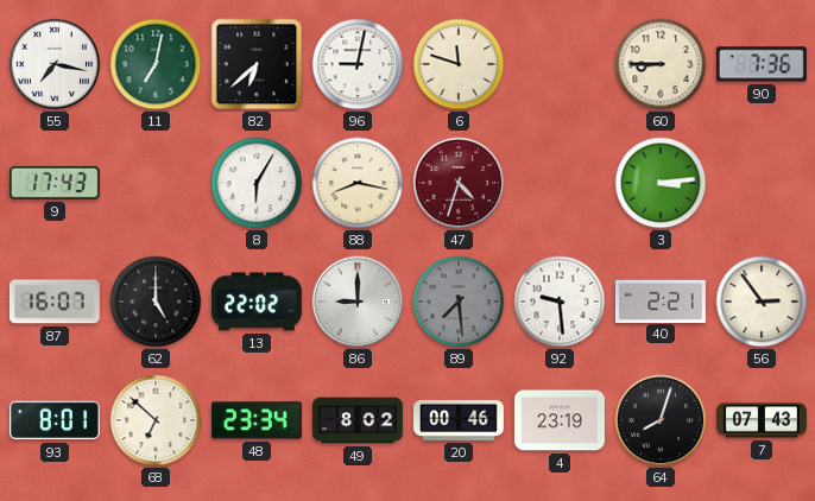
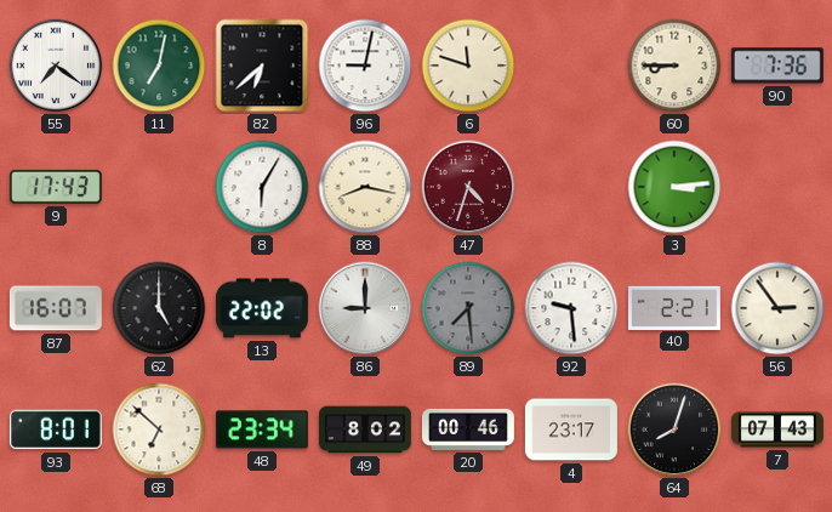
55: 7:17 -> 7:21
4: 23:19 -> 23:17
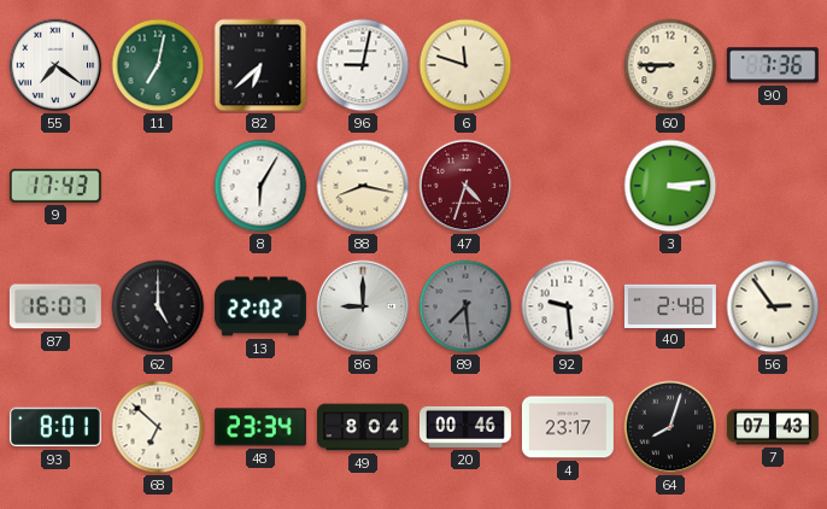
40: 2:21 -> 2:48
49: 8:02 -> 8:04
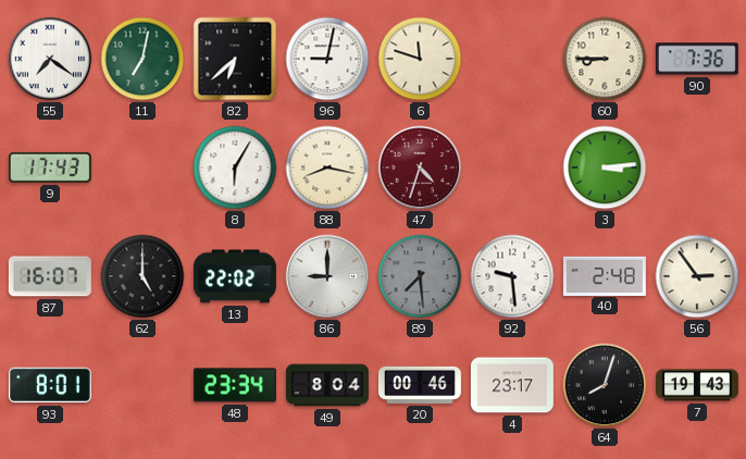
68: 6:52 -> none
7: 07:43 -> 19:43
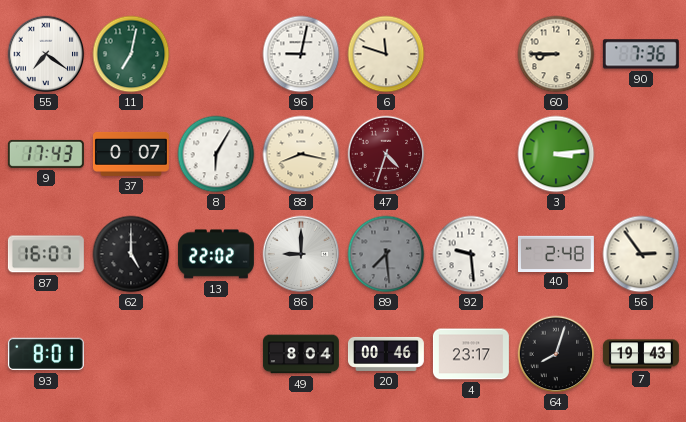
82: 6:38 -> none
37: none -> 0:07
48: 23:34 -> none
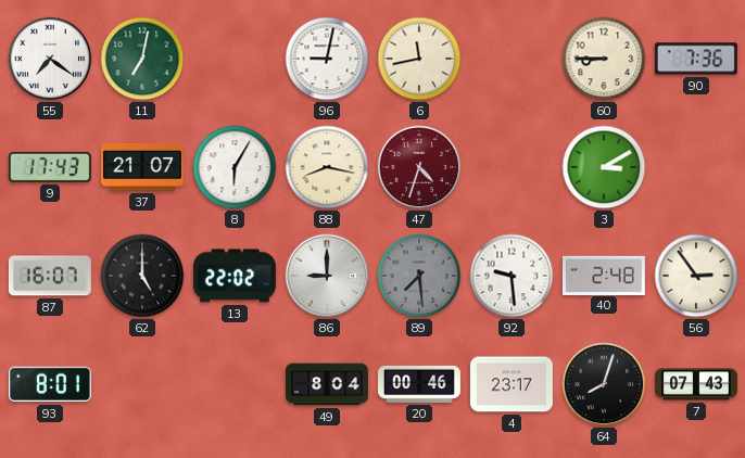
6: 11:48 -> 11:43
37: 0:07 -> 21:07
3: 3:14 -> 3:10
7: 19:43 -> 07:43
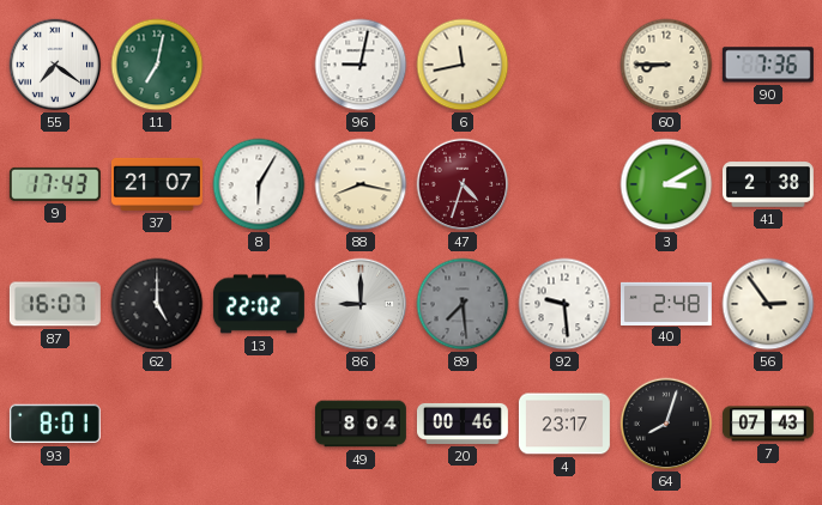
41: none -> 2:38
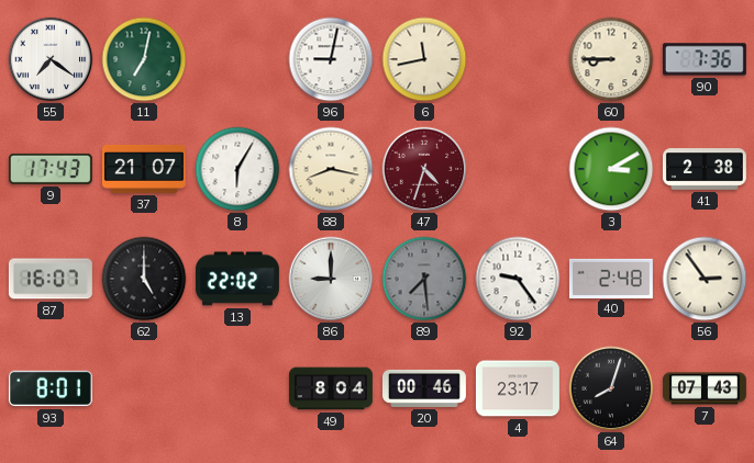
92: 9:29 -> 9:24
